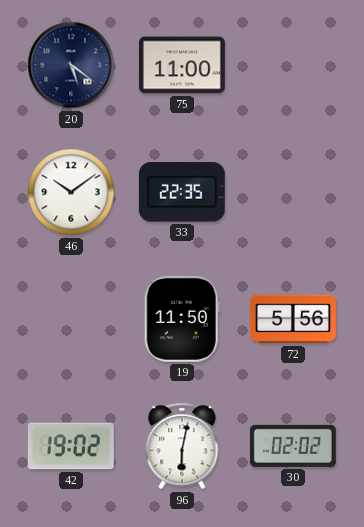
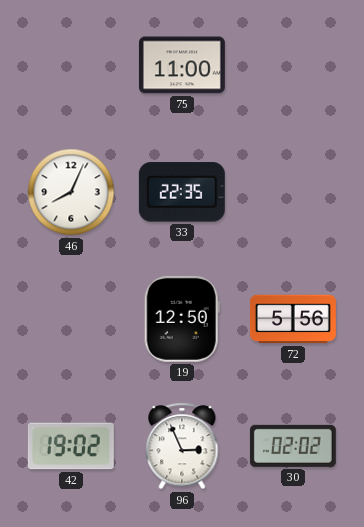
20: 5:21 -> none
46: 10:09 -> 8:04
19: 11:50 -> 12:50
96: 6:02 -> 2:56
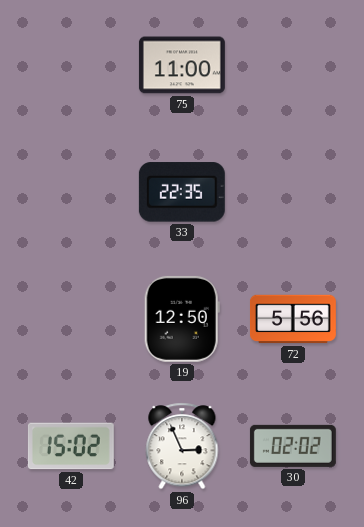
46: 8:04 -> none
42: 19:02 -> 15:02
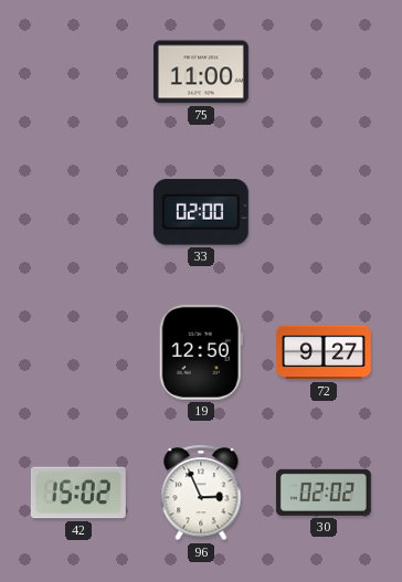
33: 22:35 -> 02:00
72: 5:56 -> 9:27
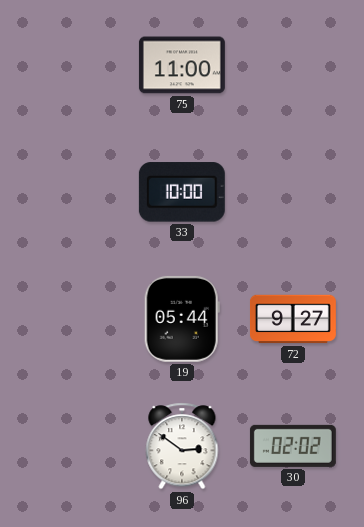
33: 02:00 -> 10:00
19: 12:50 -> 05:44
42: 15:02 -> none
96: 2:56 -> 2:51
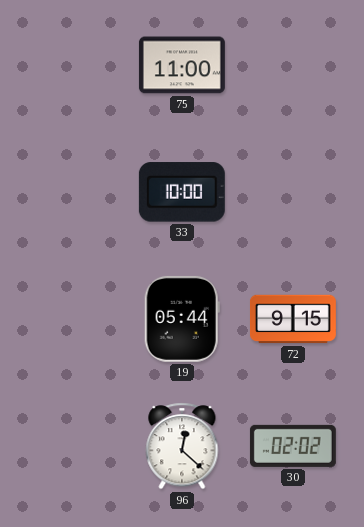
72: 9:27 -> 9:15
96: 2:51 -> 12:22
